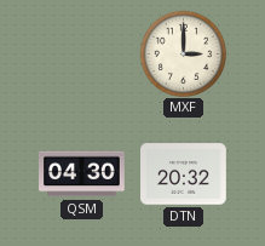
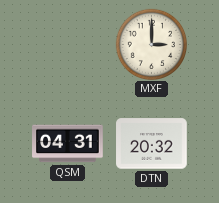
QSM: 04:30 -> 04:31
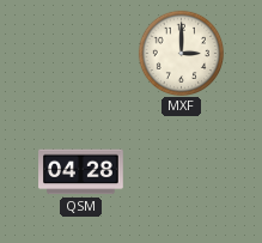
QSM: 04:31 -> 04:28
DTN: 20:32 -> none
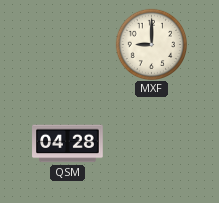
MXF: 3:00 -> 9:00
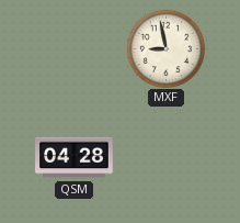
MXF: 9:00 -> 8:58
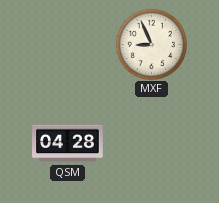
MXF: 8:58 -> 8:56
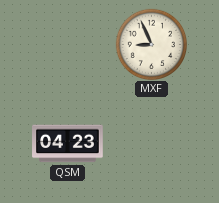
QSM: 04:28 -> 04:23
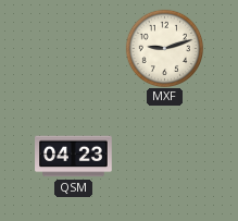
MXF: 8:56 -> 9:12
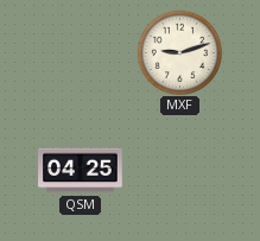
QSM: 04:23 -> 04:25
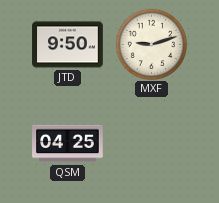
JTD: none -> 9:50
